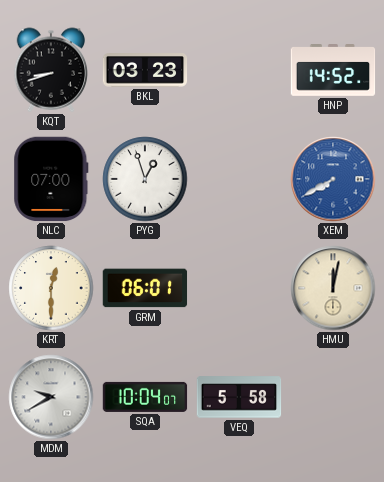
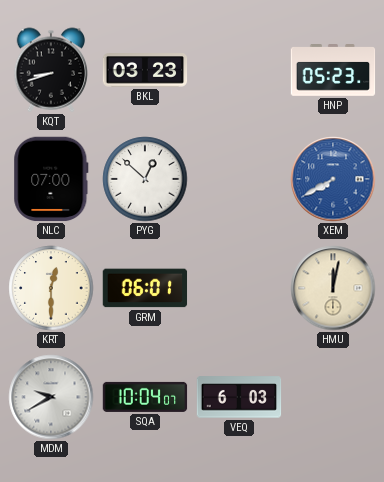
HNP: 14:52 -> 05:23
PYG: 12:57 -> 12:52
VEQ: 5:58 -> 6:03
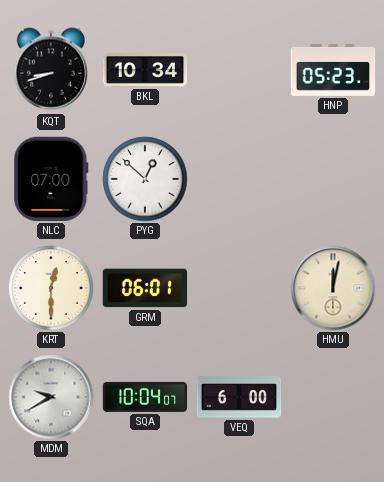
BKL: 03:23 -> 10:34
XEM: 7:40 -> none
VEQ: 6:03 -> 6:00
